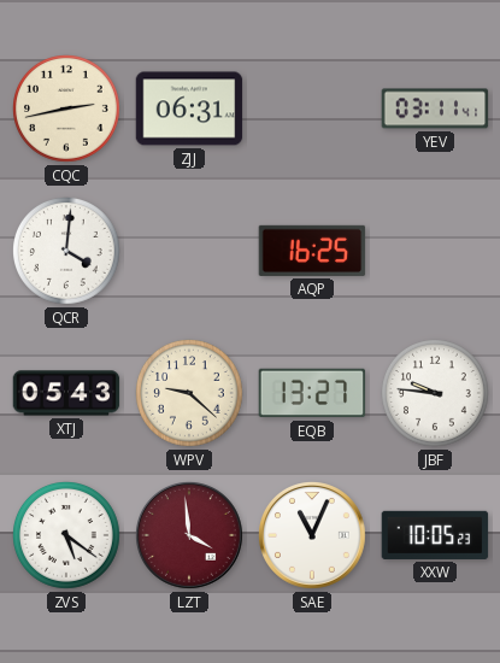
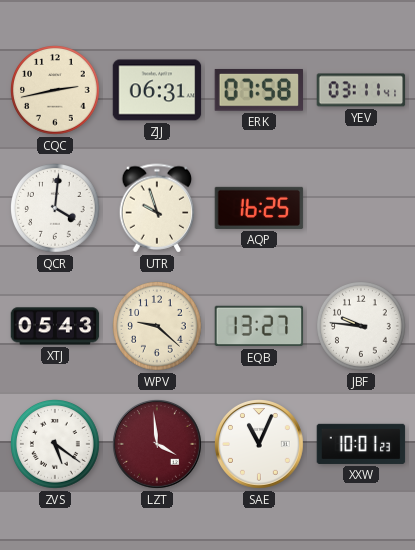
ERK: none -> 07:58
UTR: none -> 9:57
XXW: 10:05 -> 10:01
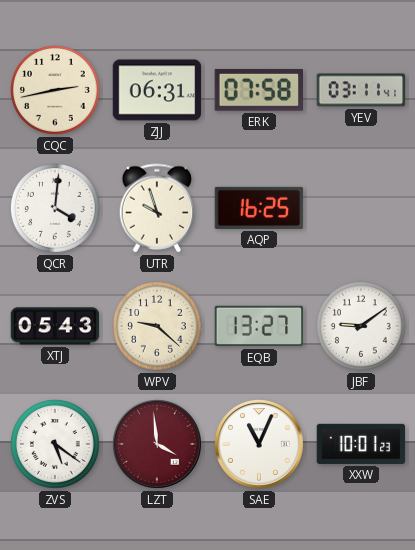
JBF: 9:46 -> 9:09
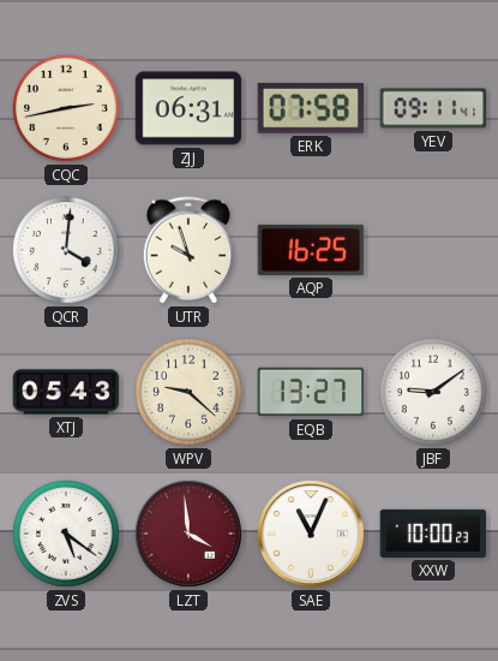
YEV: 03:11 -> 09:11
XXW: 10:01 -> 10:00
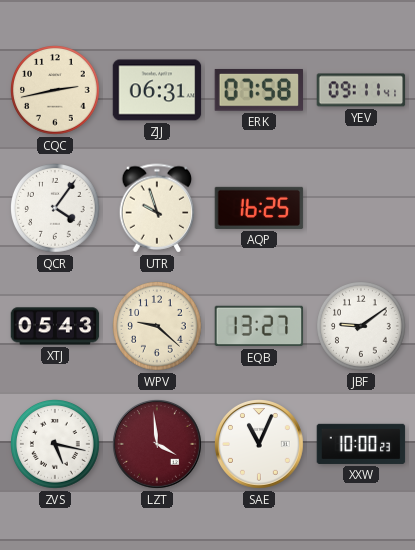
QCR: 4:01 -> 4:06
ZVS: 5:21 -> 5:17
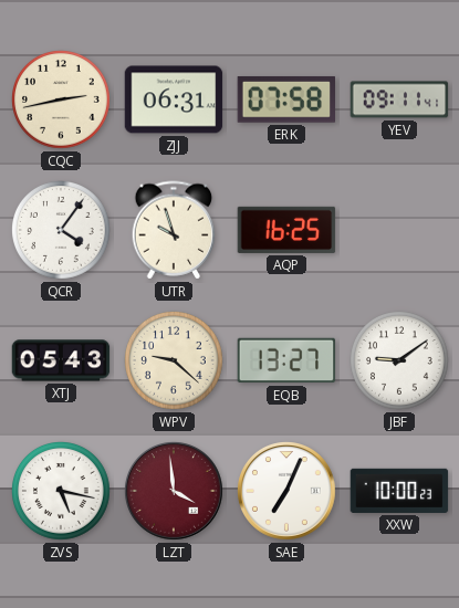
SAE: 11:04 -> 7:04
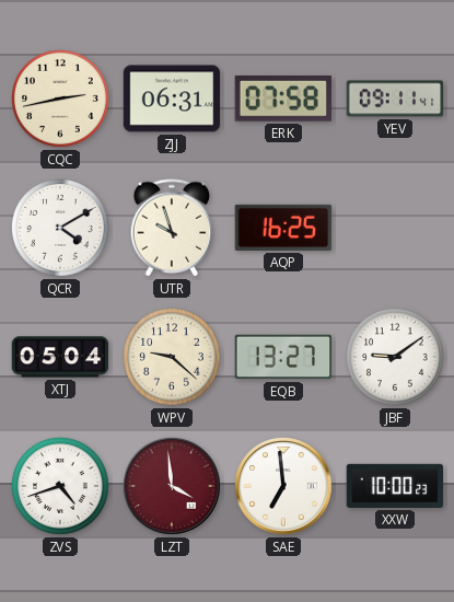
QCR: 4:06 -> 4:10
XTJ: 05:43 -> 05:04
ZVS: 5:17 -> 4:42
SAE: 7:04 -> 6:59
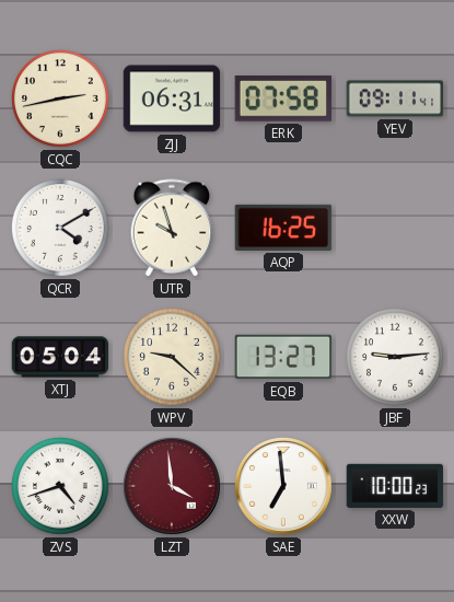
JBF: 9:09 -> 9:14
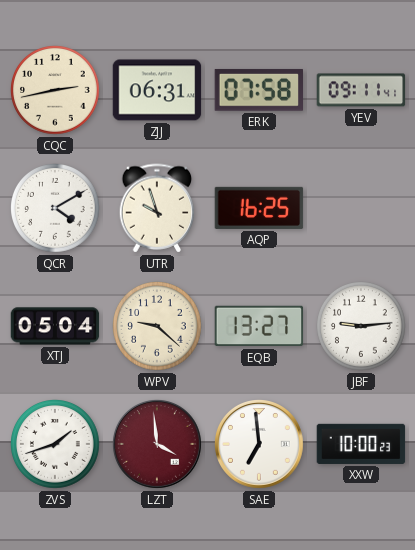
ZVS: 4:42 -> 1:42
